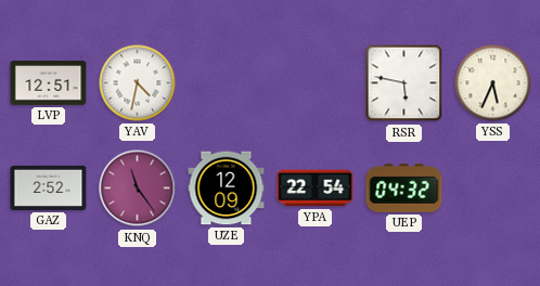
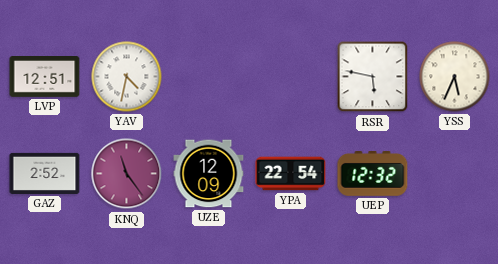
UEP: 04:32 -> 12:32
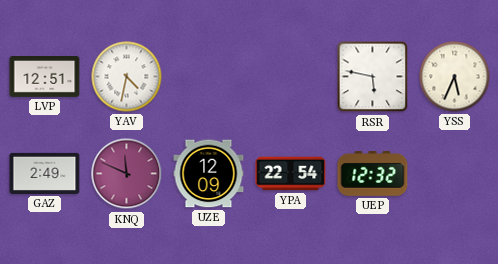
GAZ: 2:52 -> 2:49
KNQ: 11:24 -> 11:49
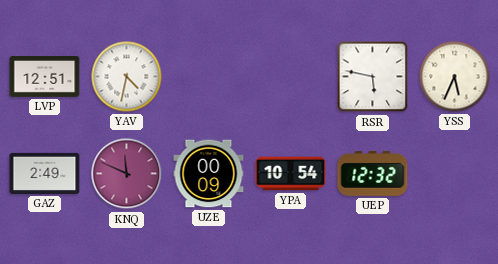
UZE: 12:09 -> 00:09
YPA: 22:54 -> 10:54
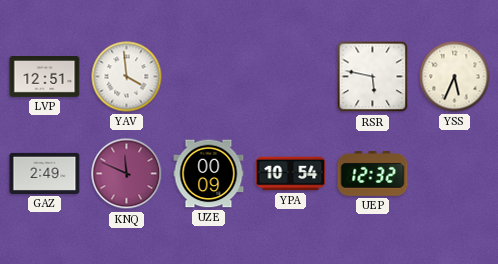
YAV: 4:32 -> 3:59
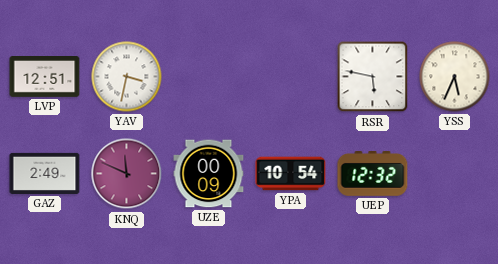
YAV: 3:59 -> 3:32
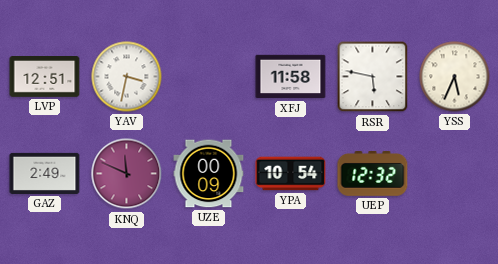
XFJ: none -> 11:58
